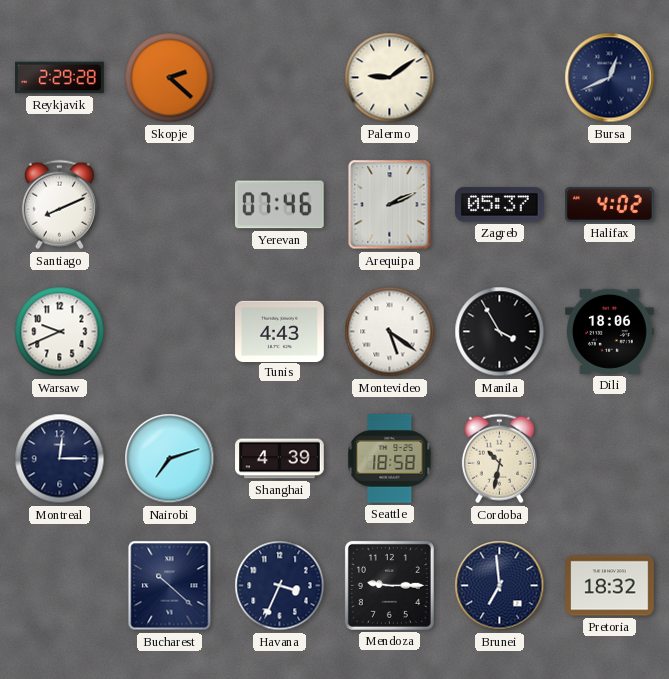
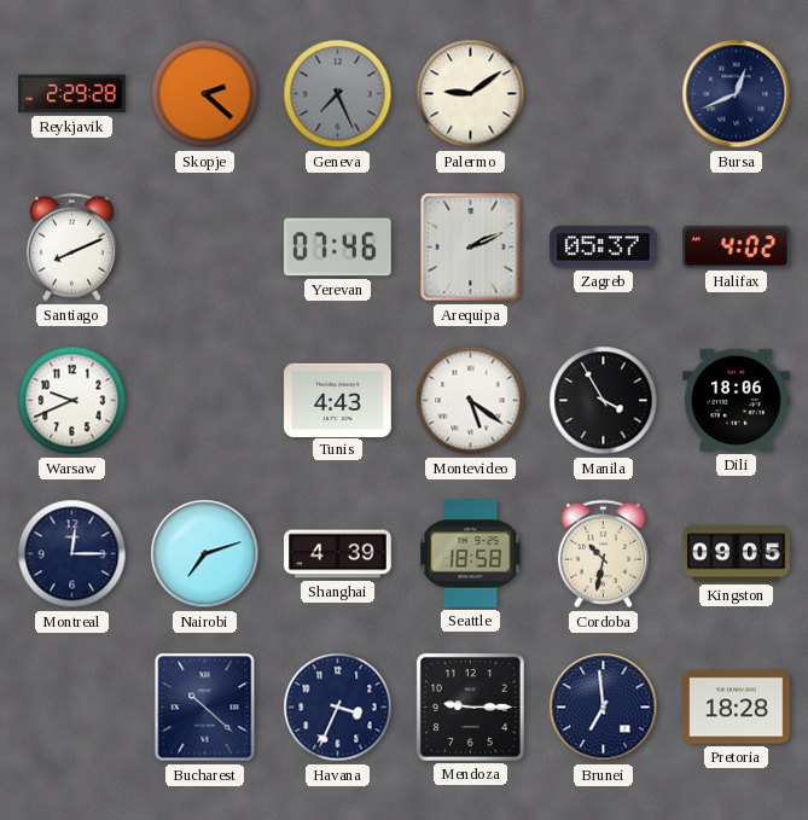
Geneva: none -> 7:26
Kingston: none -> 09:05
Pretoria: 18:32 -> 18:28
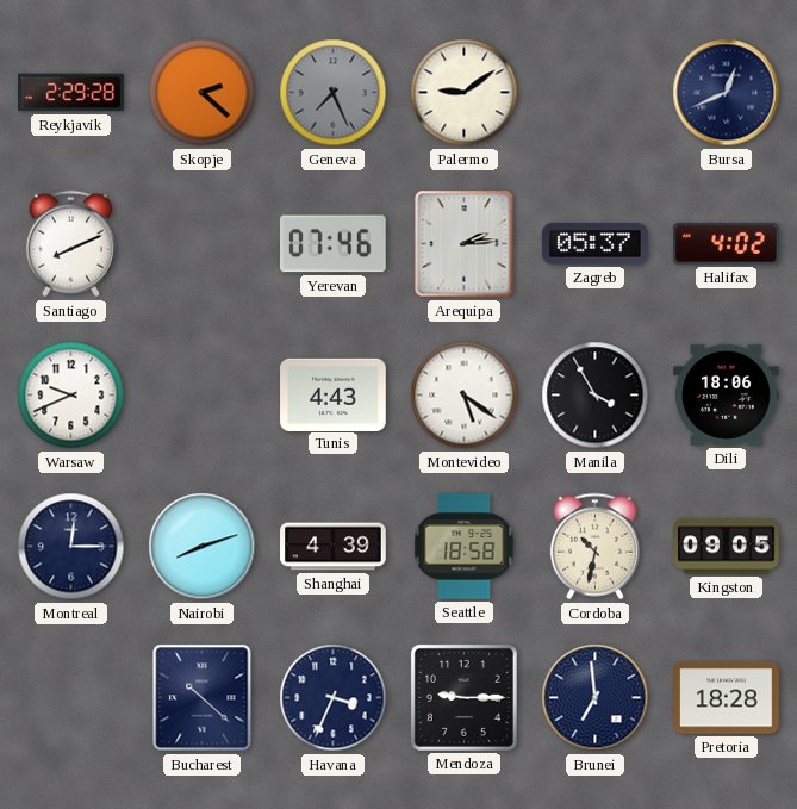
Arequipa: 2:11 -> 2:14
Nairobi: 7:12 -> 8:12
